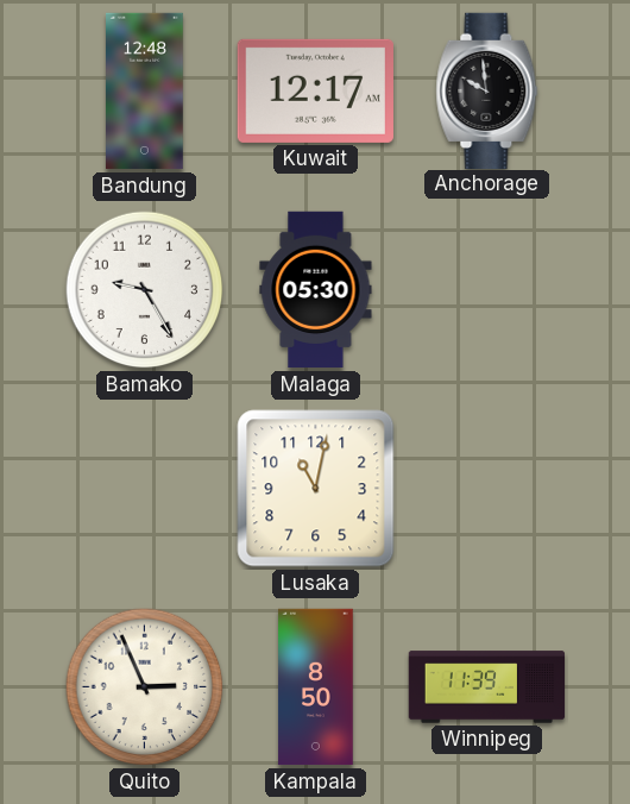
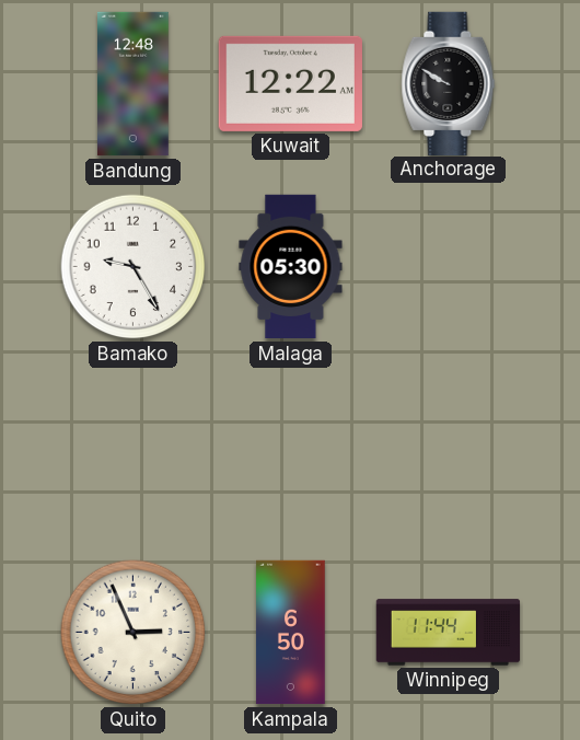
Kuwait: 12:17 -> 12:22
Anchorage: 9:59 -> 9:50
Lusaka: 11:02 -> none
Kampala: 8:50 -> 6:50
Winnipeg: 11:39 -> 11:44
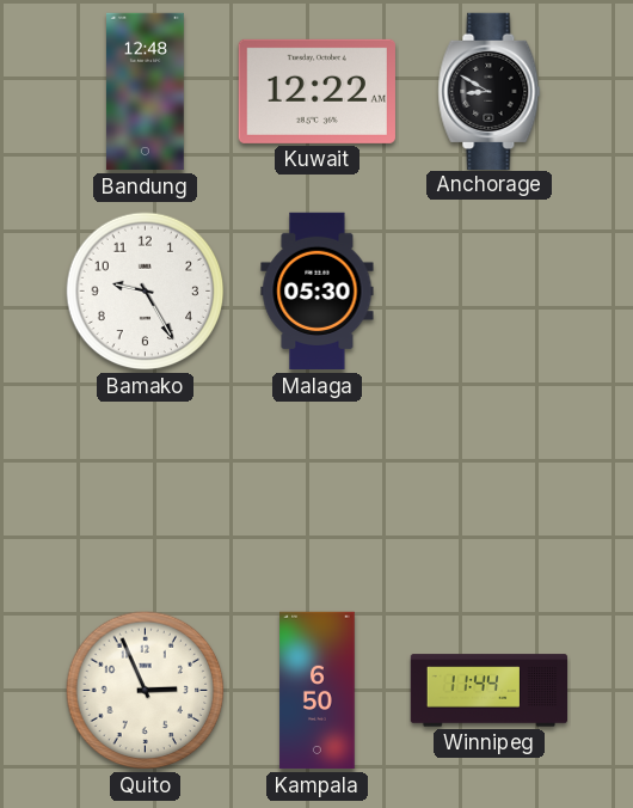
Anchorage: 9:50 -> 8:50
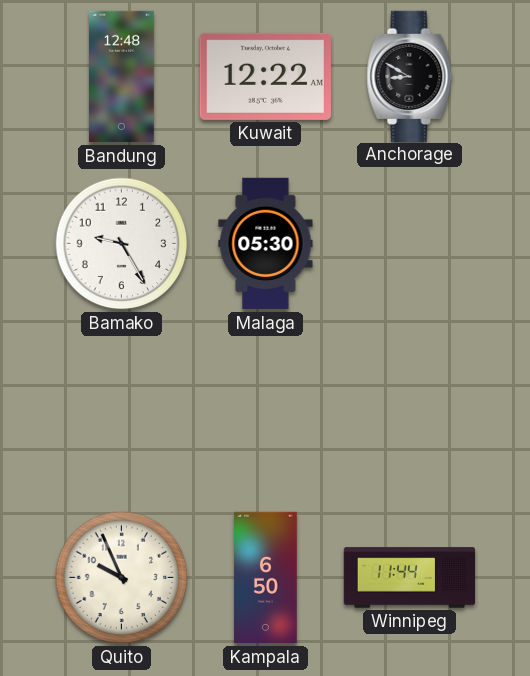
Quito: 2:56 -> 9:56
